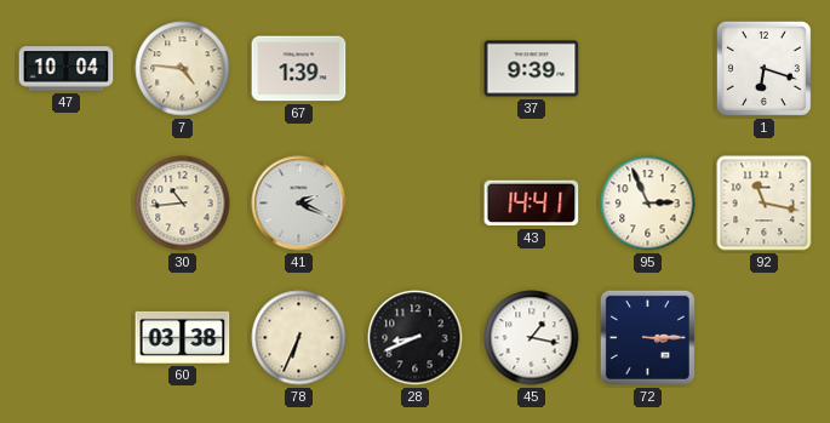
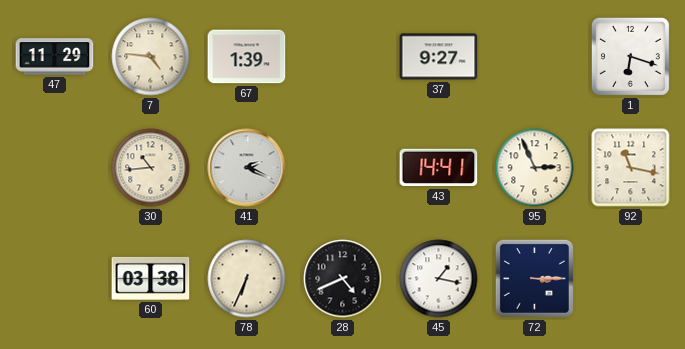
47: 10:04 -> 11:29
37: 9:39 -> 9:27
28: 8:41 -> 4:41
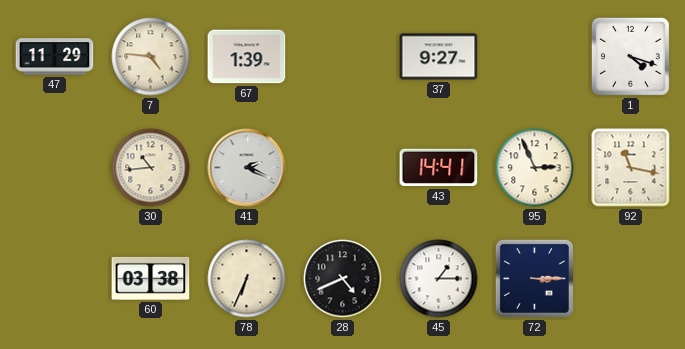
1: 6:18 -> 4:18
45: 1:17 -> 1:15
